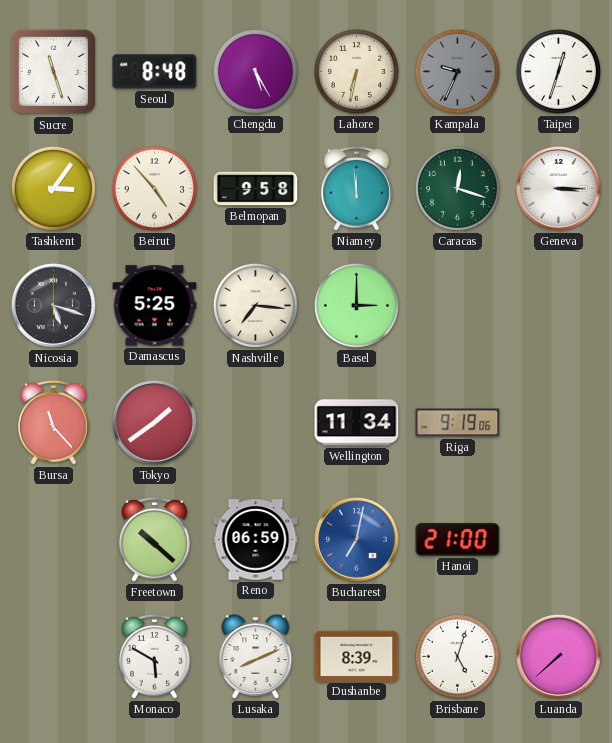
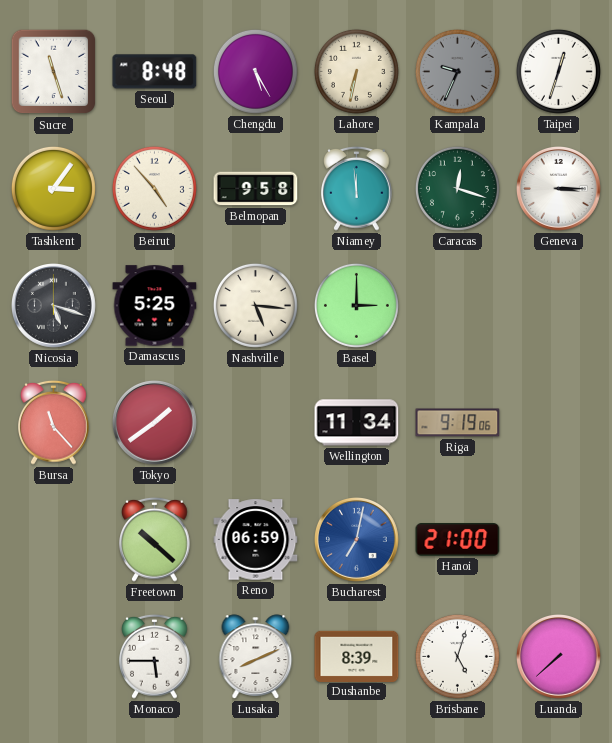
Nashville: 7:16 -> 5:16
Monaco: 5:50 -> 5:45
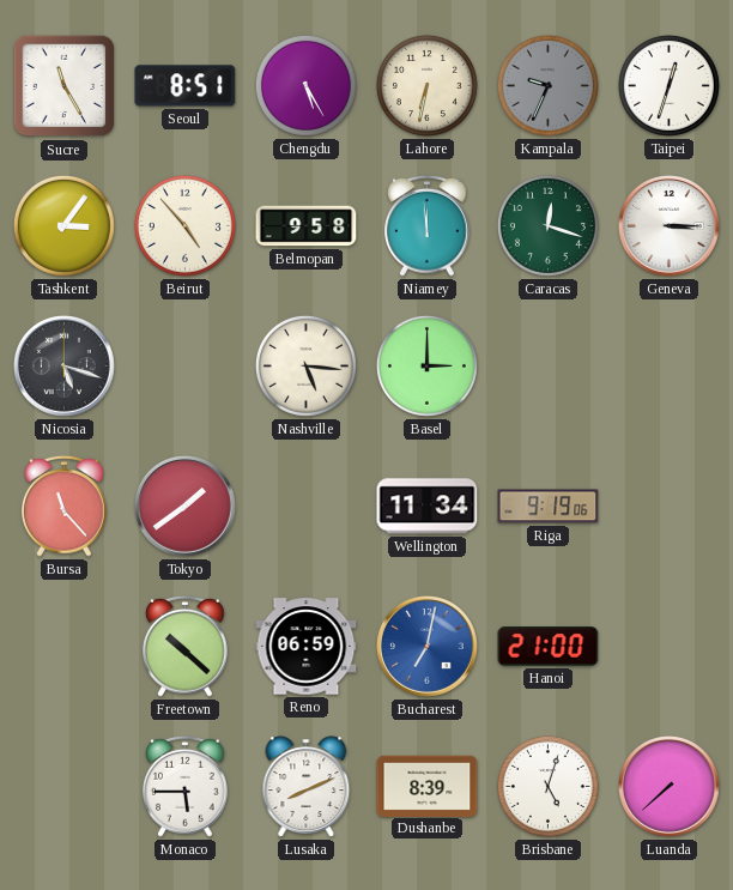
Sucre: 11:27 -> 11:25
Seoul: 8:48 -> 8:51
Damascus: 5:25 -> none
